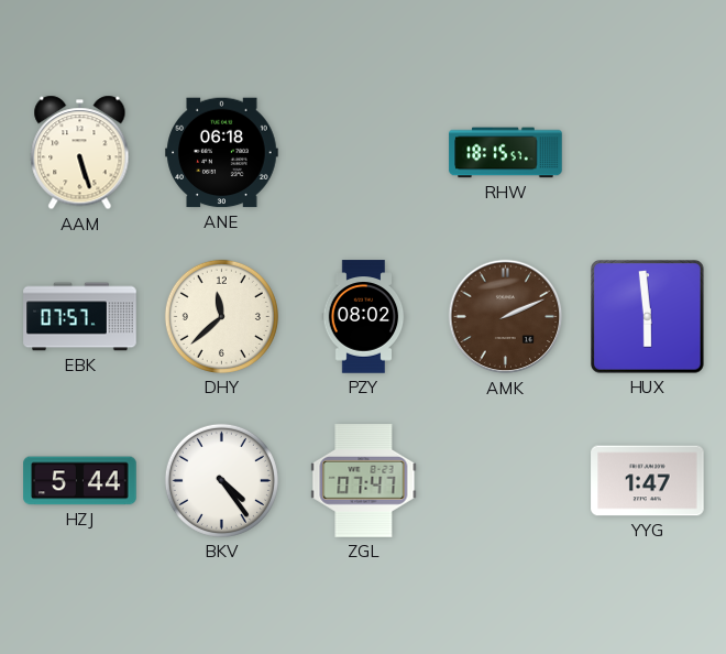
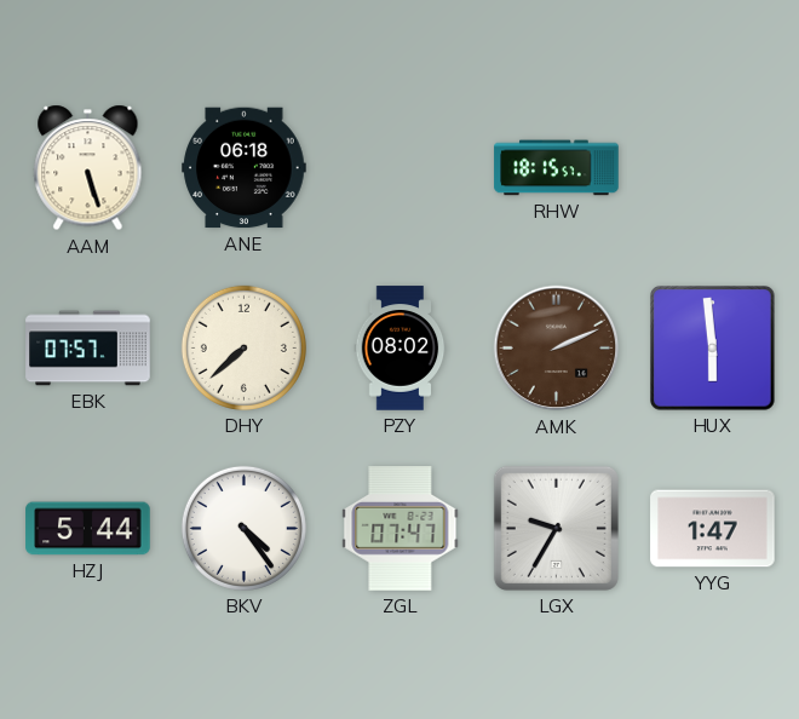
DHY: 11:38 -> 7:38
LGX: none -> 9:35
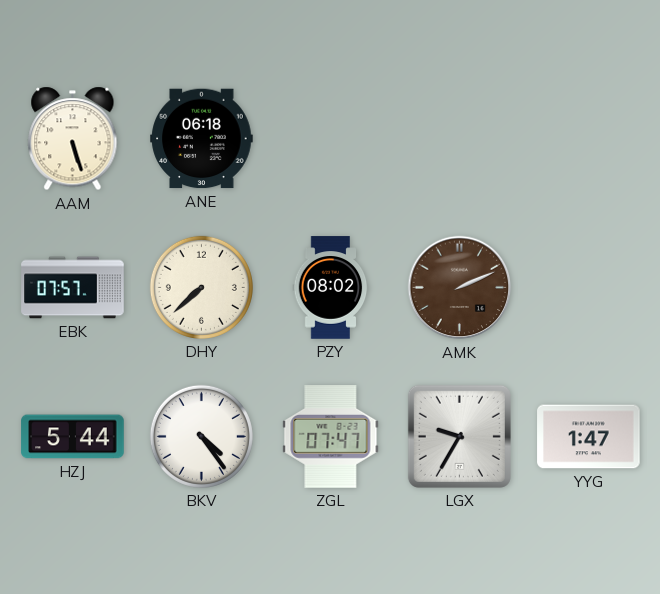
RHW: 18:15 -> none
HUX: 5:59 -> none
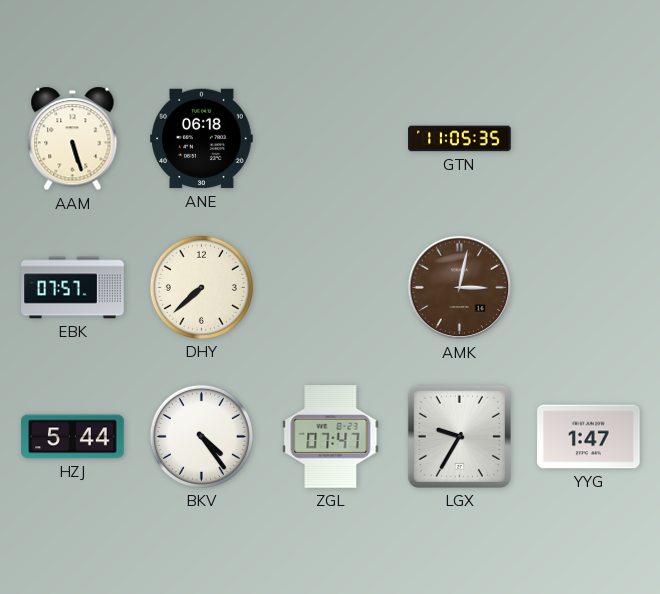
GTN: none -> 11:05
PZY: 08:02 -> none
AMK: 2:11 -> 3:02
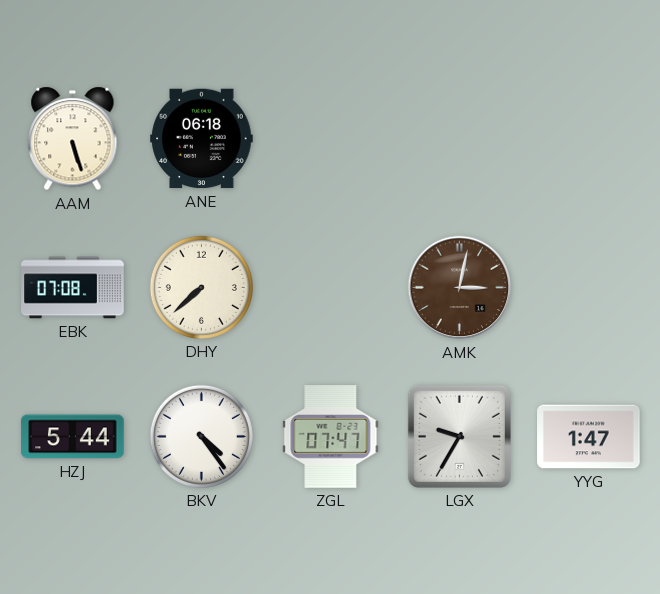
GTN: 11:05 -> none
EBK: 07:57 -> 07:08
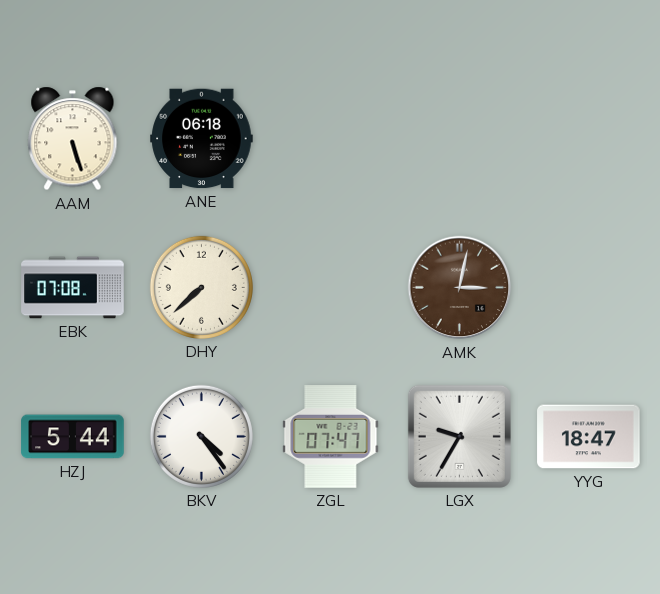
YYG: 1:47 -> 18:47
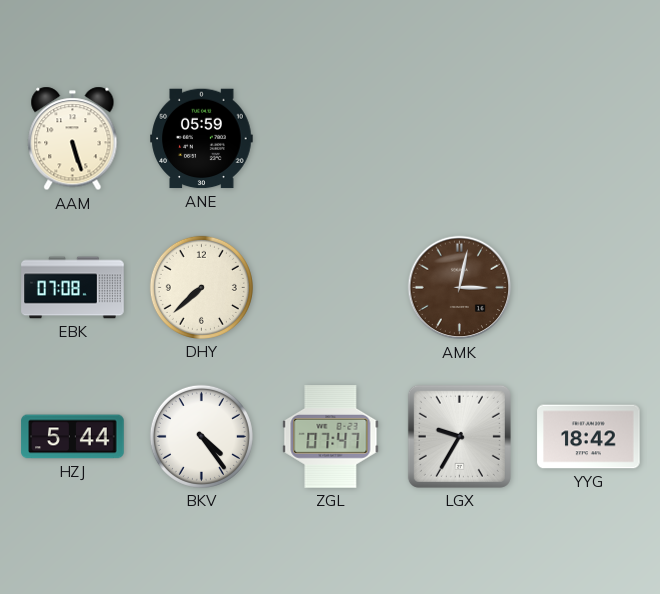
ANE: 06:18 -> 05:59
YYG: 18:47 -> 18:42
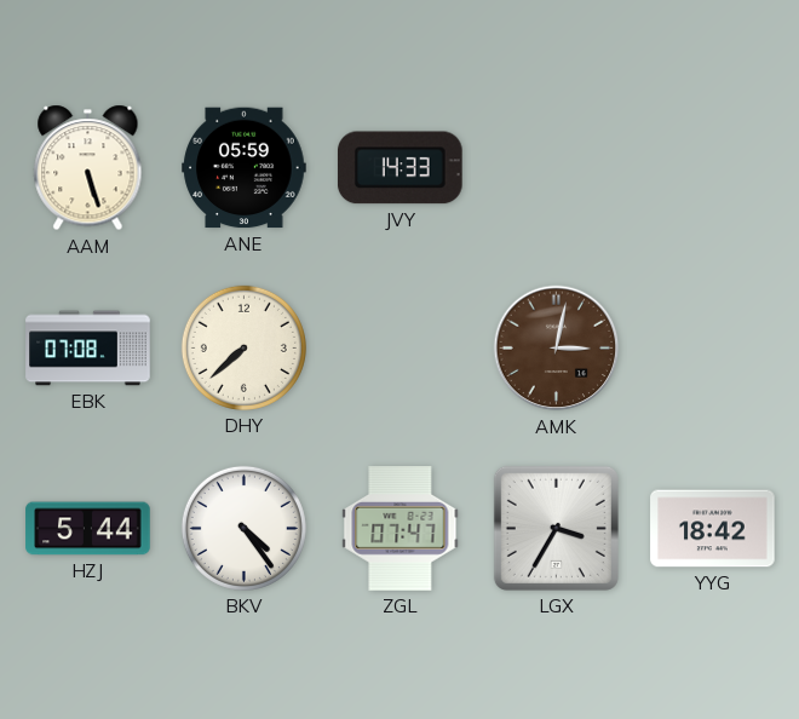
JVY: none -> 14:33
LGX: 9:35 -> 3:35
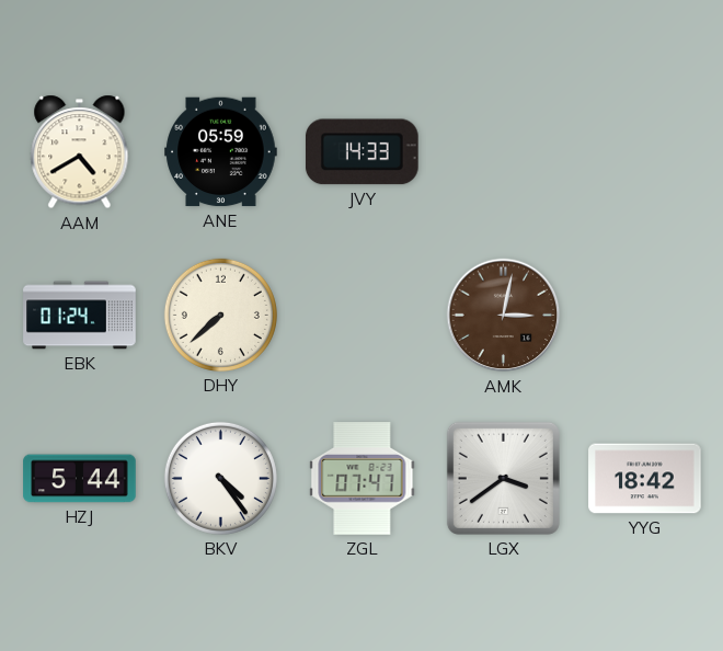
AAM: 5:27 -> 4:40
EBK: 07:08 -> 01:24
LGX: 3:35 -> 3:39
